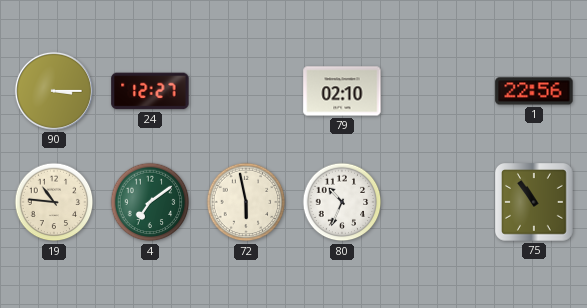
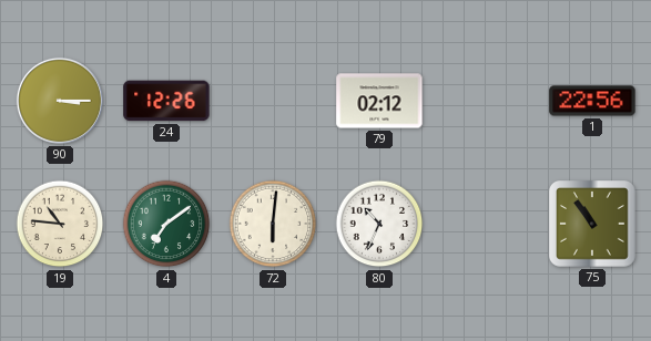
24: 12:27 -> 12:26
79: 02:10 -> 02:12
72: 5:58 -> 6:01
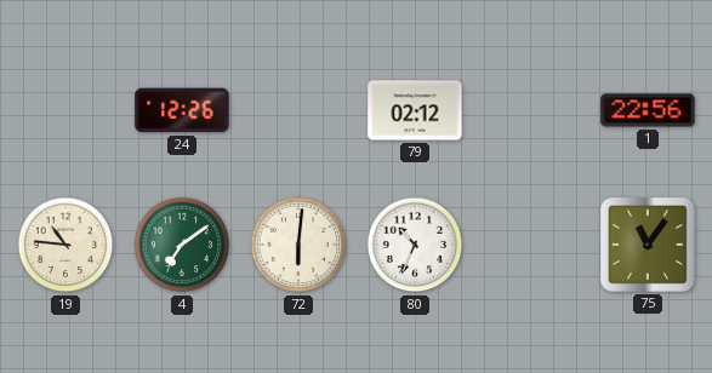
90: 3:15 -> none
75: 10:54 -> 11:06
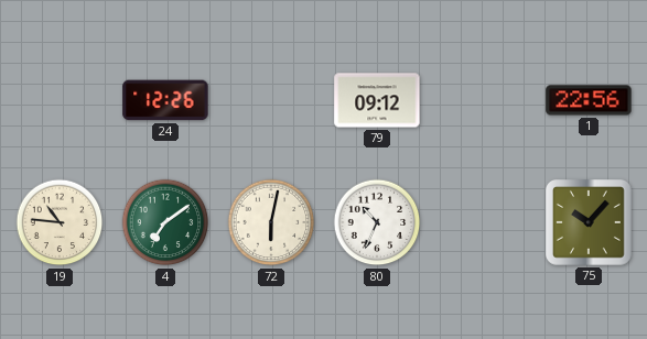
79: 02:12 -> 09:12
72: 6:01 -> 6:02
75: 11:06 -> 10:07
